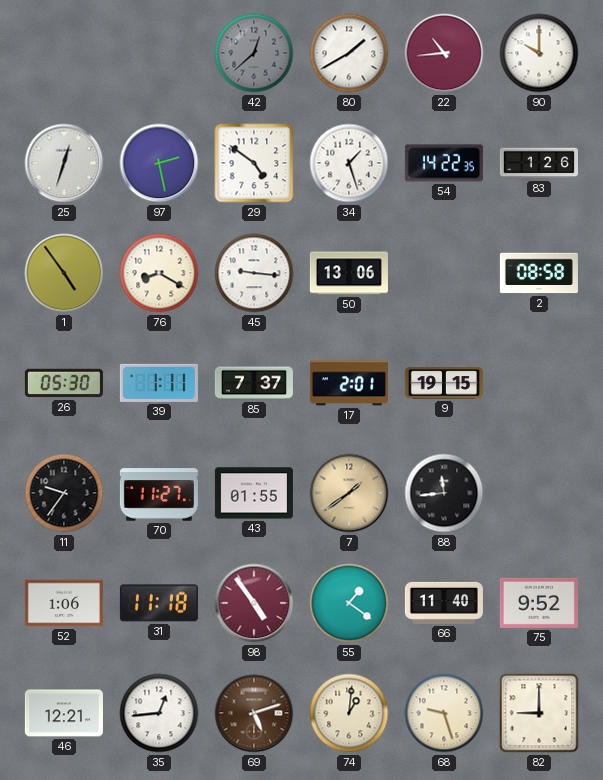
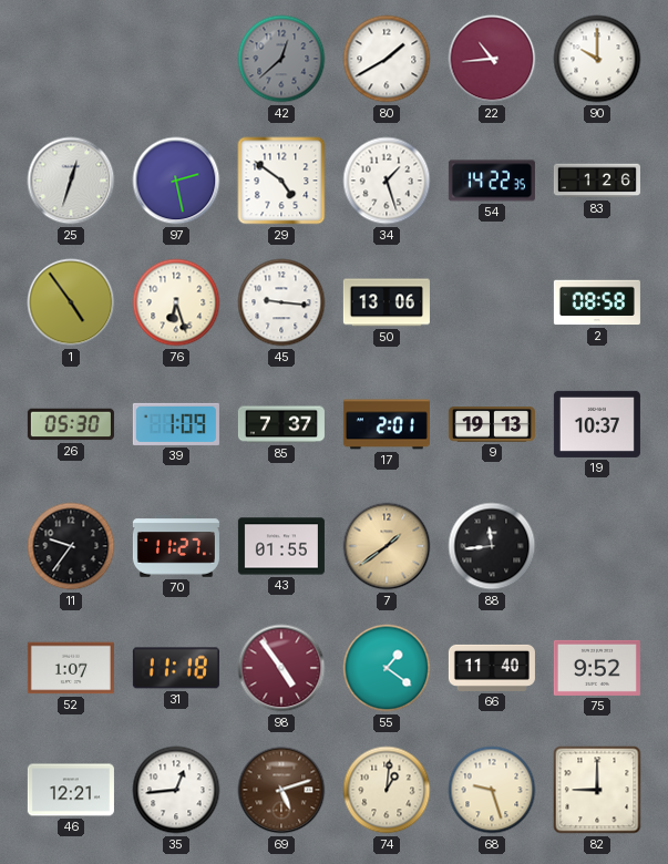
76: 8:20 -> 6:27
39: 1:11 -> 1:09
9: 19:15 -> 19:13
19: none -> 10:37
52: 1:06 -> 1:07
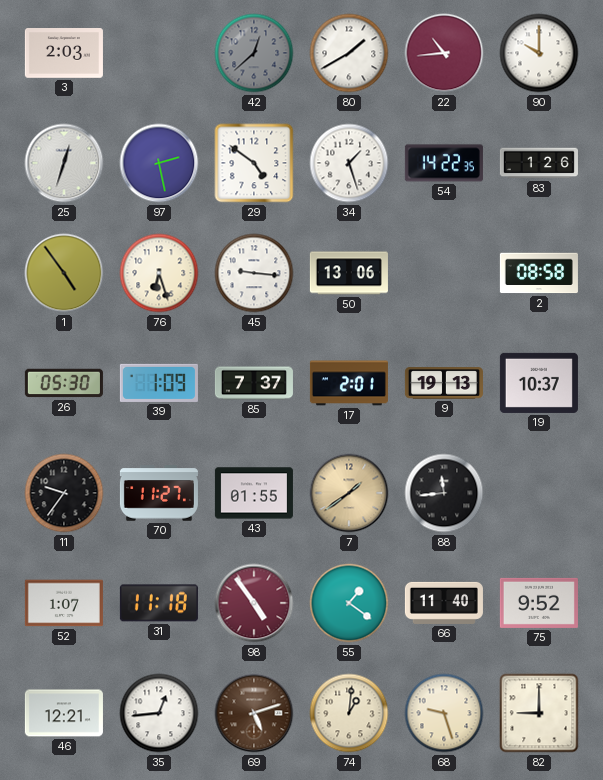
3: none -> 2:03
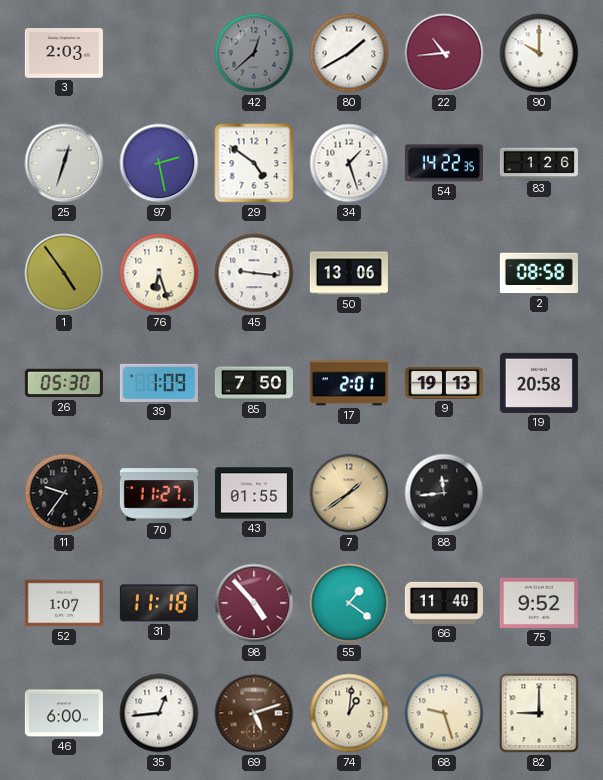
85: 7:37 -> 7:50
19: 10:37 -> 20:58
98: 4:54 -> 4:53
46: 12:21 -> 6:00
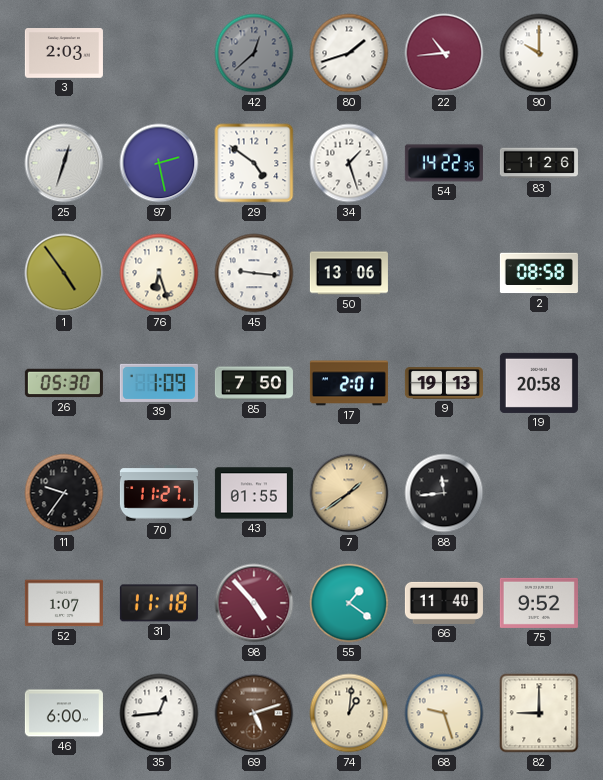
80: 1:40 -> 1:42
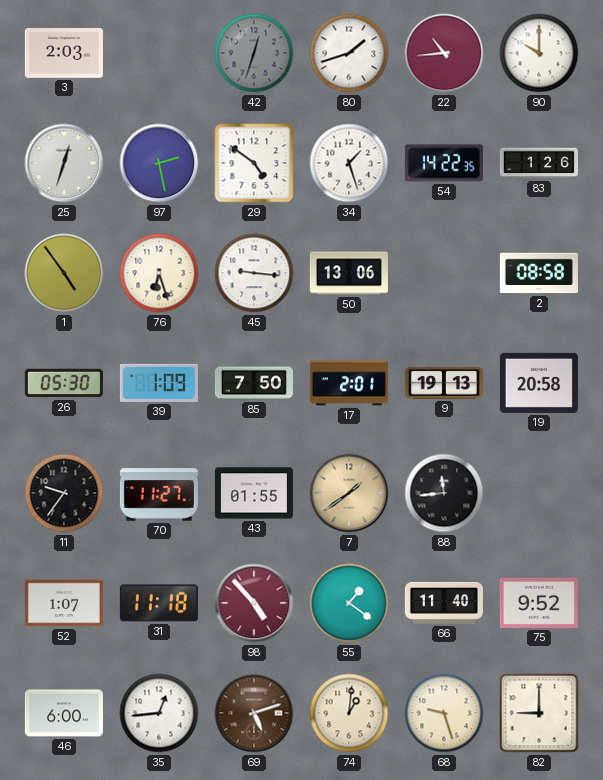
42: 12:38 -> 12:33
